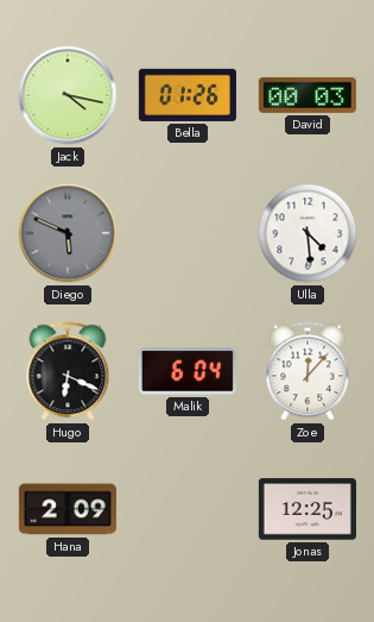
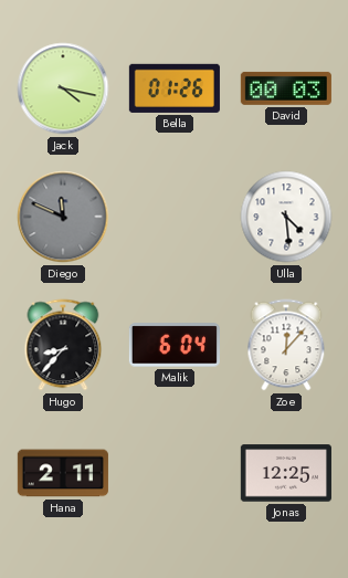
Diego: 5:49 -> 11:49
Hugo: 6:19 -> 8:37
Hana: 2:09 -> 2:11
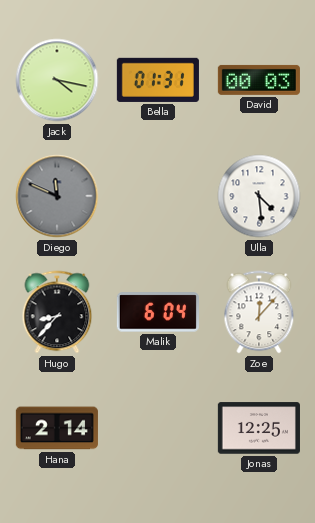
Bella: 01:26 -> 01:31
Hana: 2:11 -> 2:14
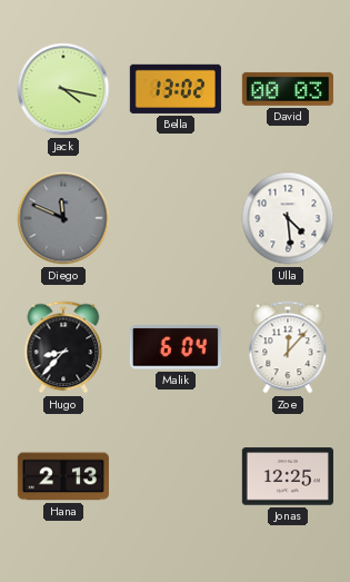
Bella: 01:31 -> 13:02
Hana: 2:14 -> 2:13
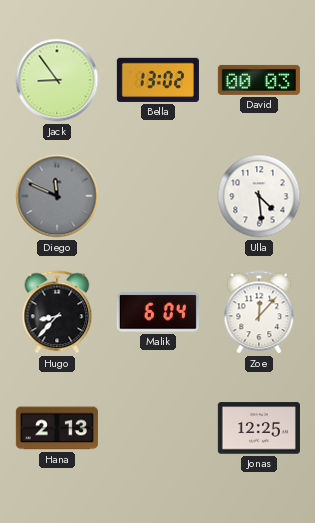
Jack: 4:17 -> 8:54
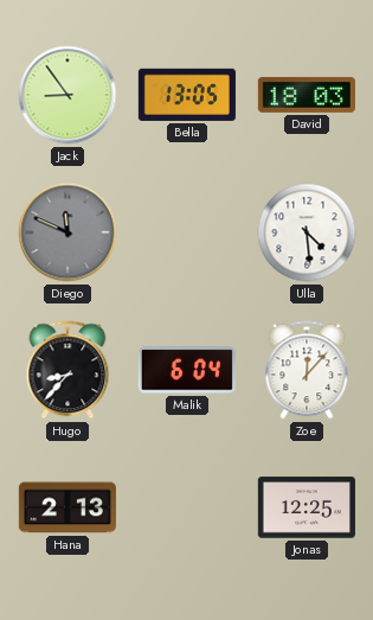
Bella: 13:02 -> 13:05
David: 00:03 -> 18:03
